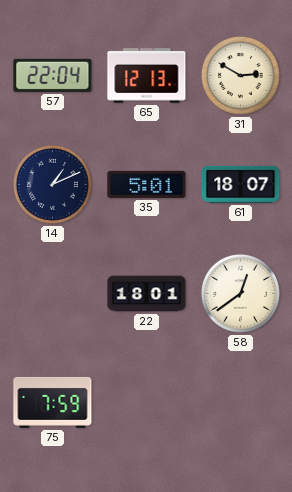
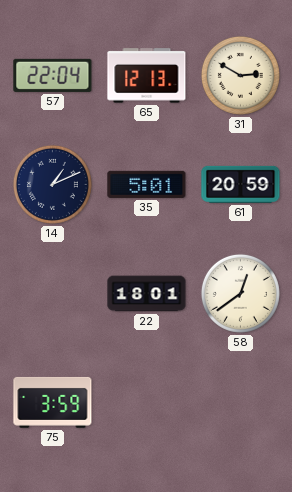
61: 18:07 -> 20:59
75: 7:59 -> 3:59
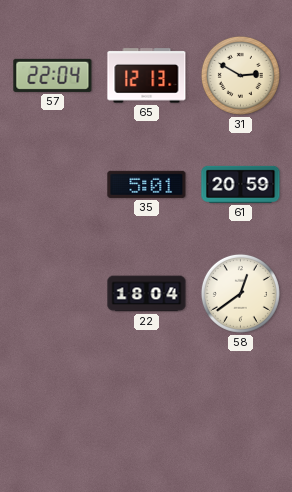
14: 1:11 -> none
22: 18:01 -> 18:04
75: 3:59 -> none
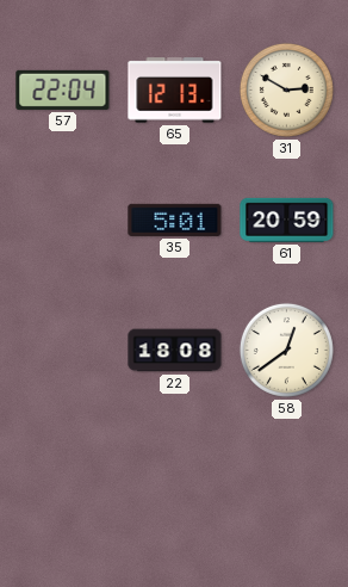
22: 18:04 -> 18:08
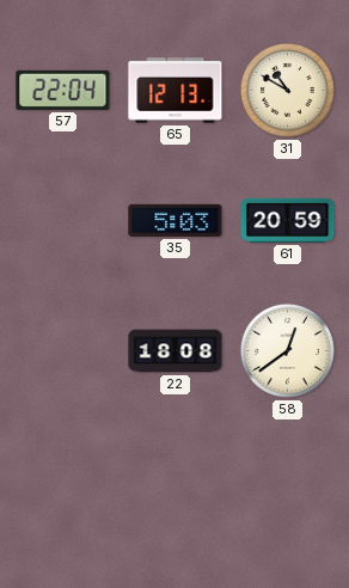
31: 2:50 -> 10:50
35: 5:01 -> 5:03
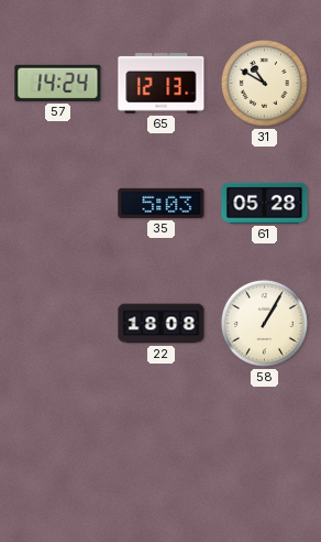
57: 22:04 -> 14:24
61: 20:59 -> 05:28
58: 12:39 -> 1:05
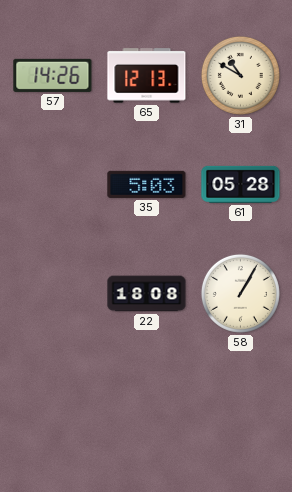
57: 14:24 -> 14:26
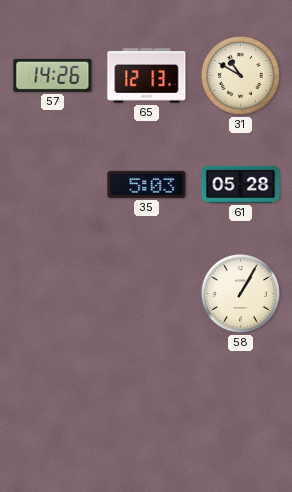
22: 18:08 -> none
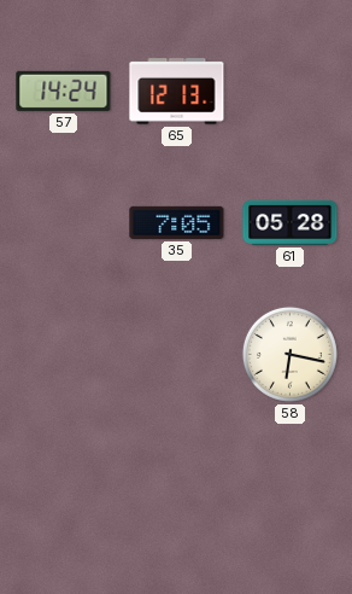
57: 14:26 -> 14:24
31: 10:50 -> none
35: 5:03 -> 7:05
58: 1:05 -> 6:17
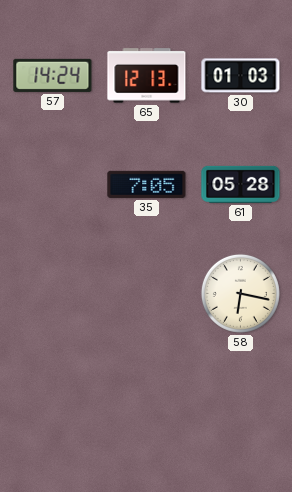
30: none -> 01:03
